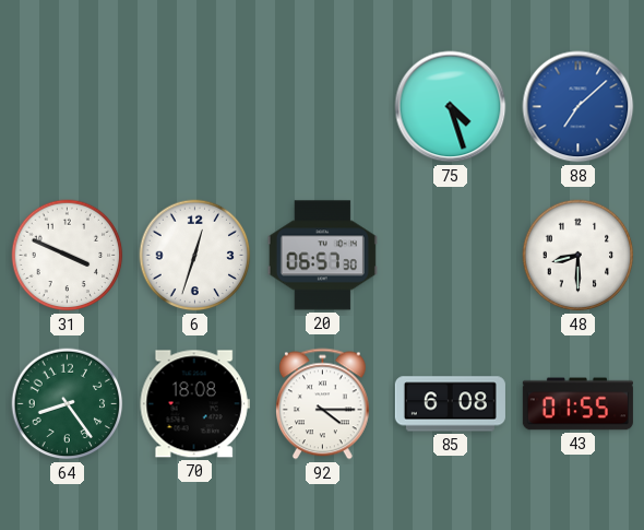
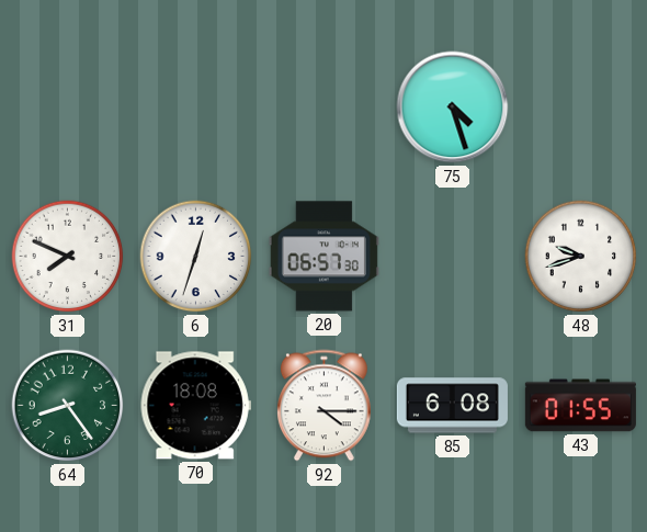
88: 7:08 -> none
31: 3:49 -> 7:49
48: 8:30 -> 9:42
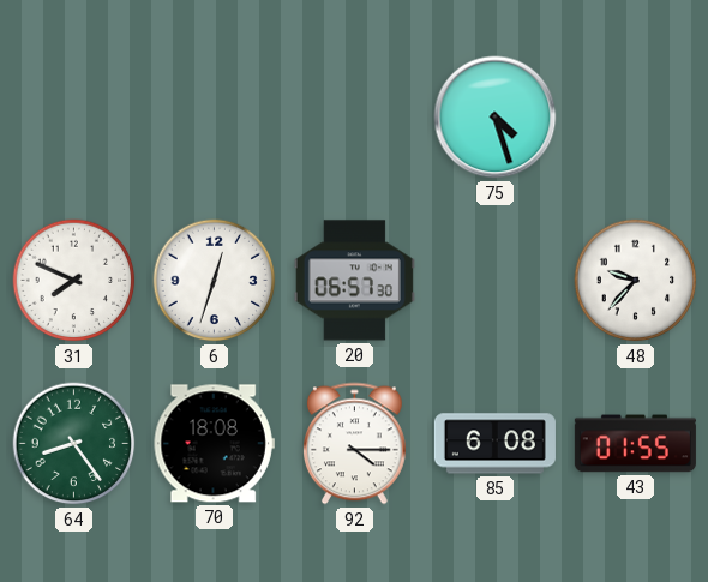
48: 9:42 -> 9:37
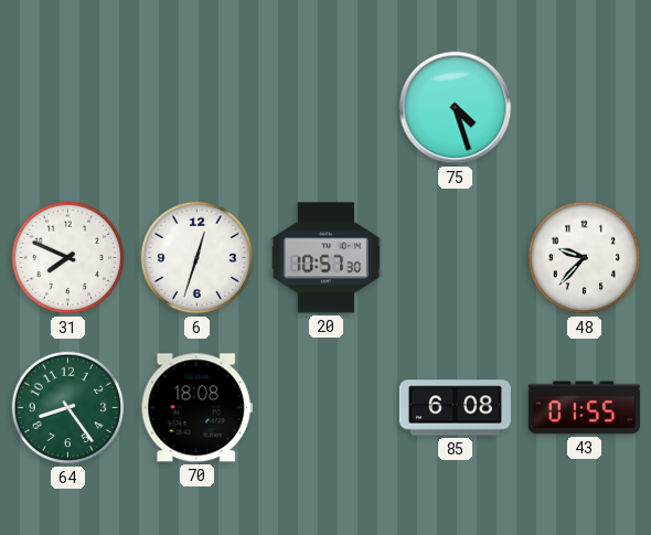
20: 06:57 -> 10:57
92: 4:15 -> none
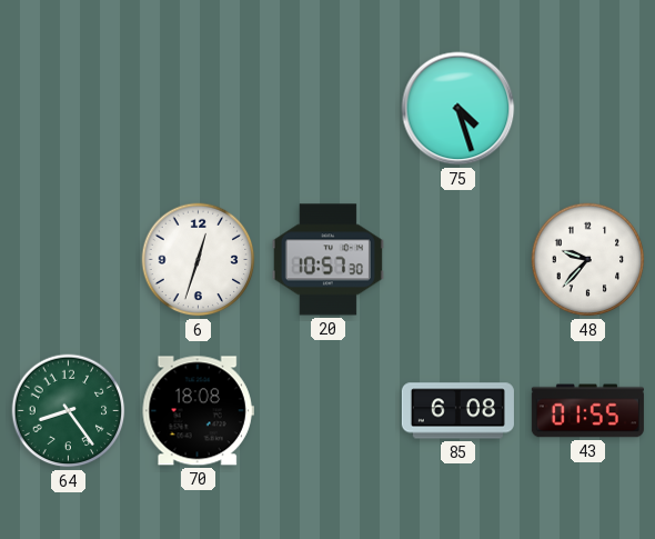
31: 7:49 -> none
